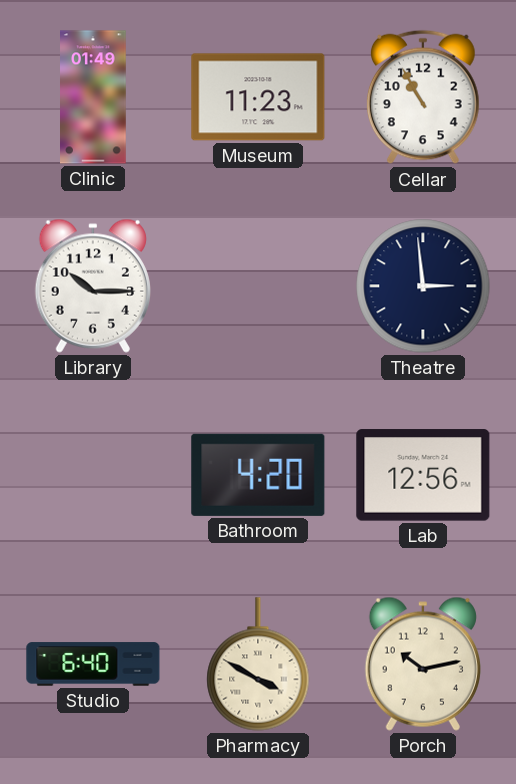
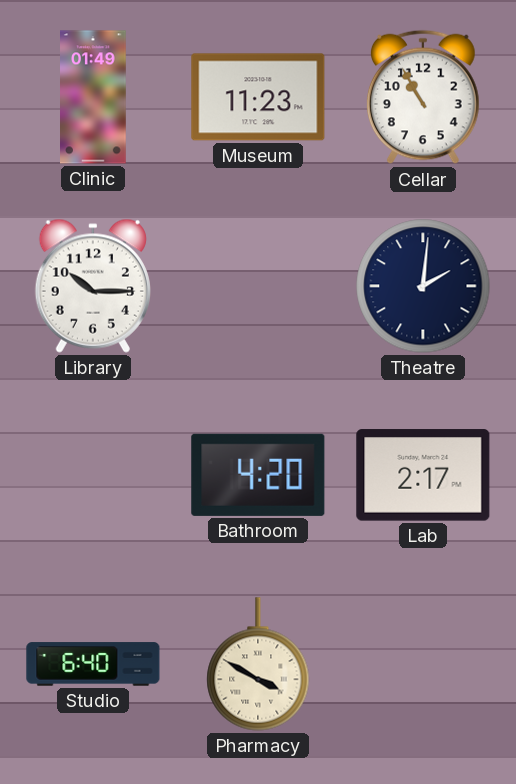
Theatre: 2:59 -> 2:01
Lab: 12:56 -> 2:17
Porch: 10:13 -> none
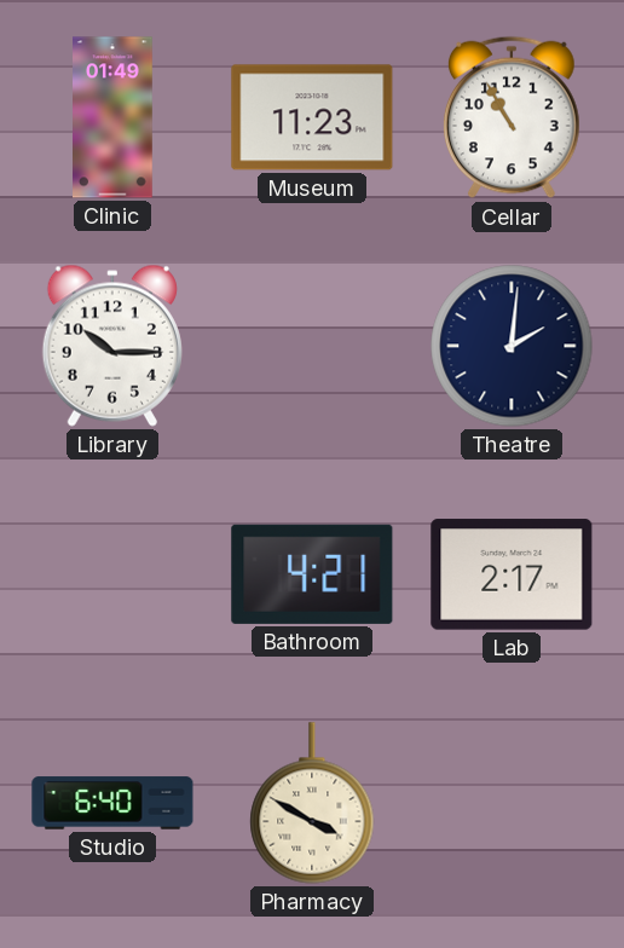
Bathroom: 4:20 -> 4:21
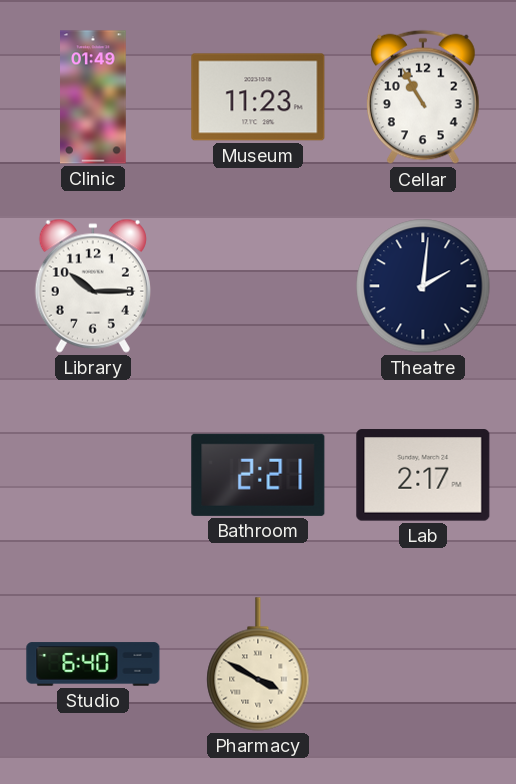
Bathroom: 4:21 -> 2:21
